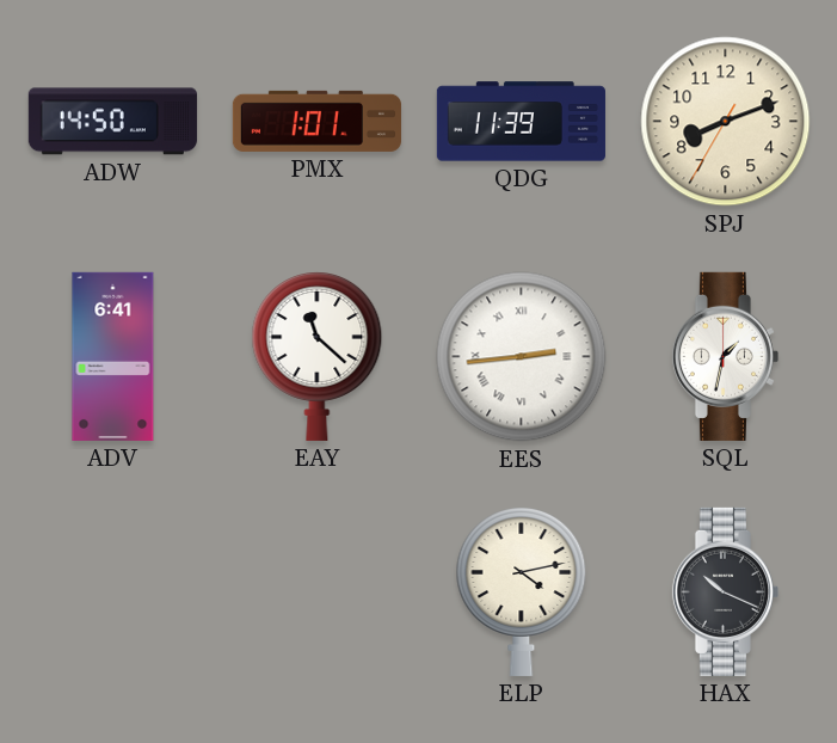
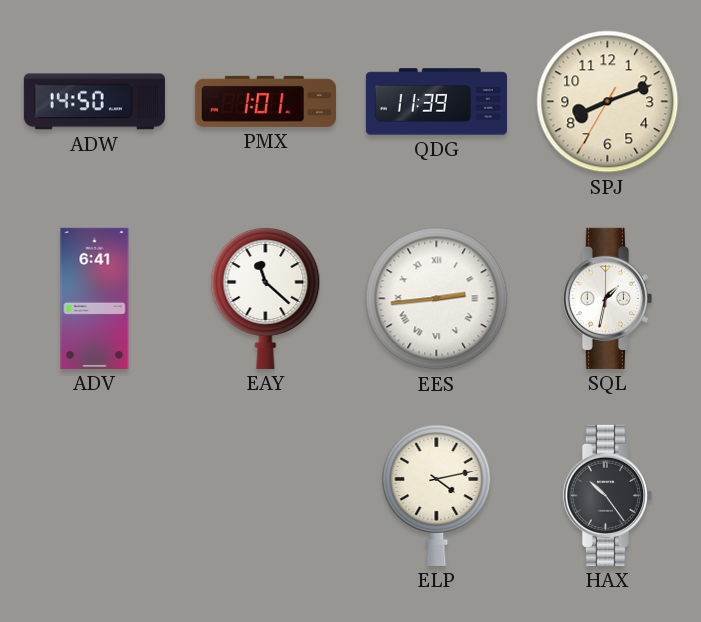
HAX: 10:19 -> 10:24
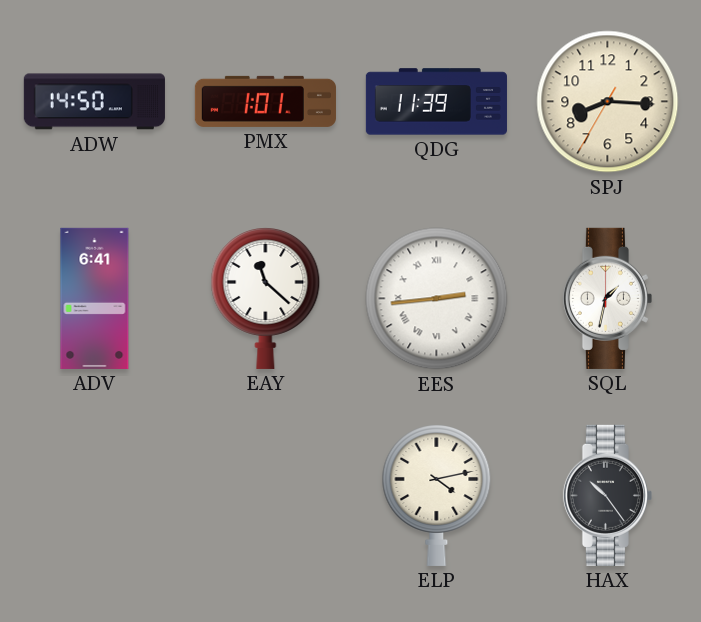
SPJ: 8:11 -> 8:15
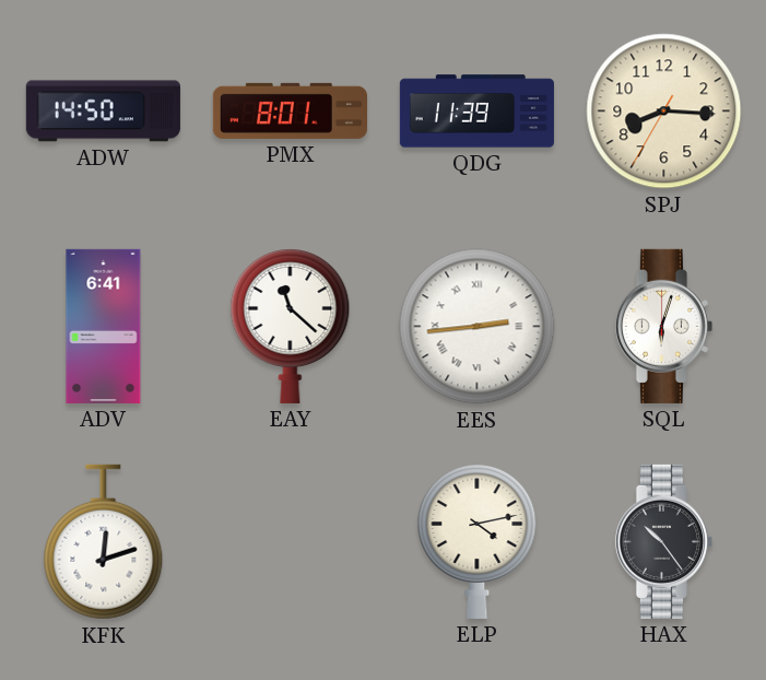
PMX: 1:01 -> 8:01
SQL: 1:32 -> 6:03
KFK: none -> 12:12
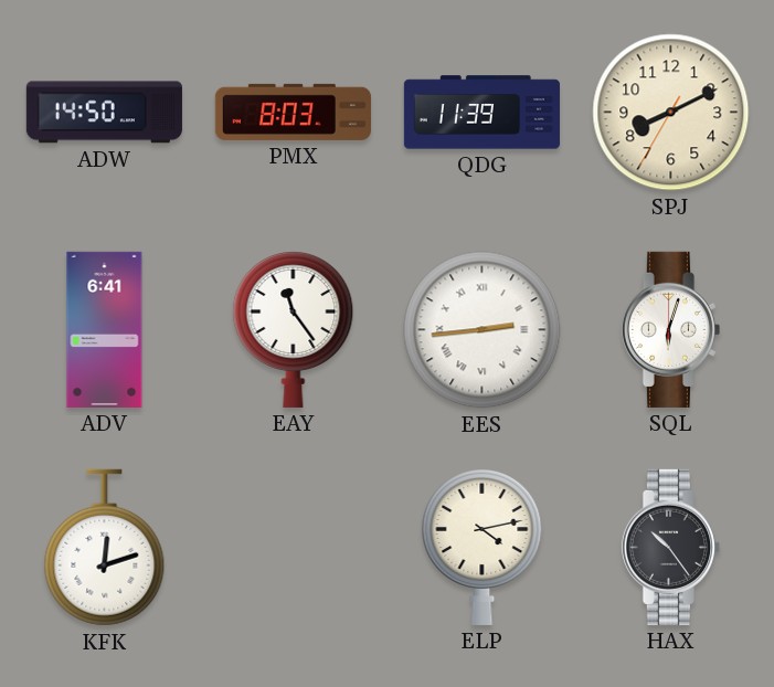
PMX: 8:01 -> 8:03
SPJ: 8:15 -> 8:10
EAY: 11:22 -> 11:24
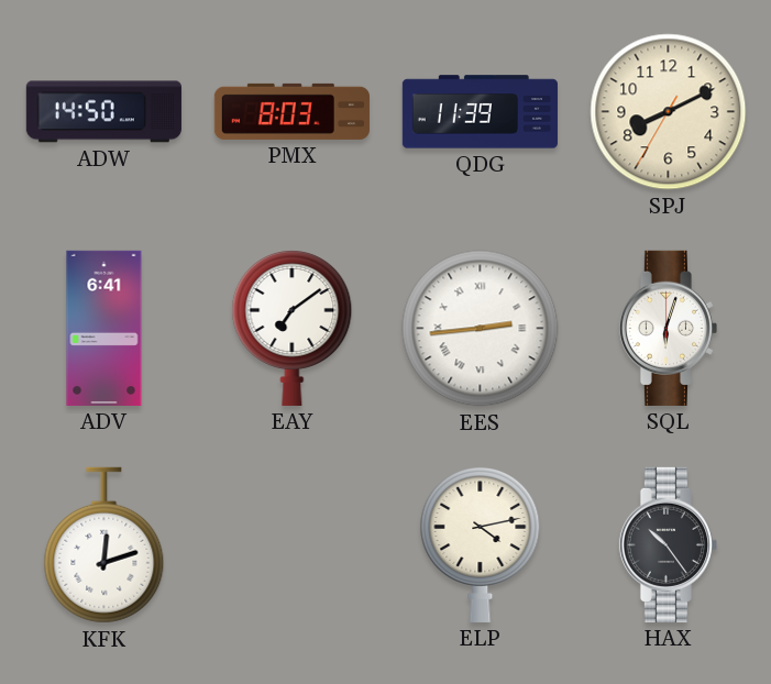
EAY: 11:24 -> 7:09
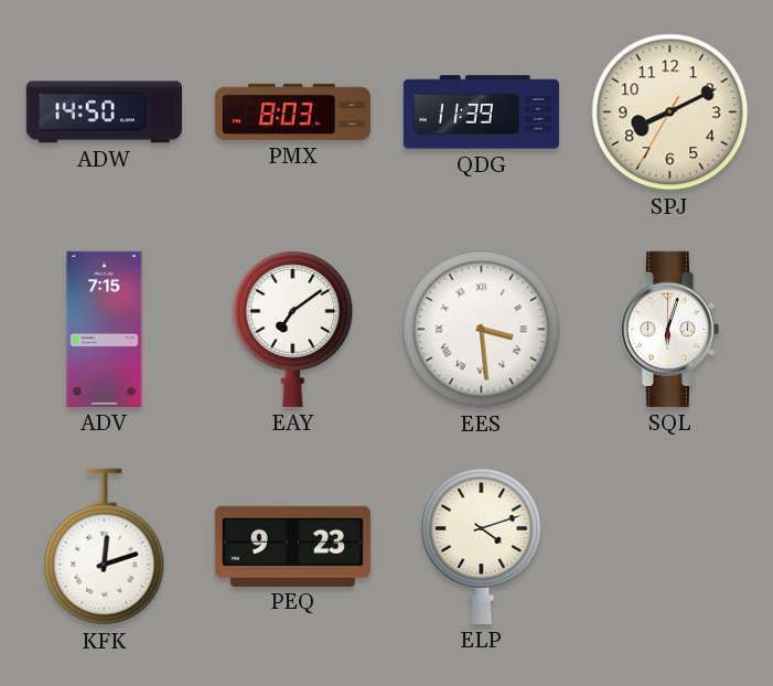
ADV: 6:41 -> 7:15
EES: 2:44 -> 3:29
PEQ: none -> 9:23
ELP: 4:13 -> 4:12
HAX: 10:24 -> none
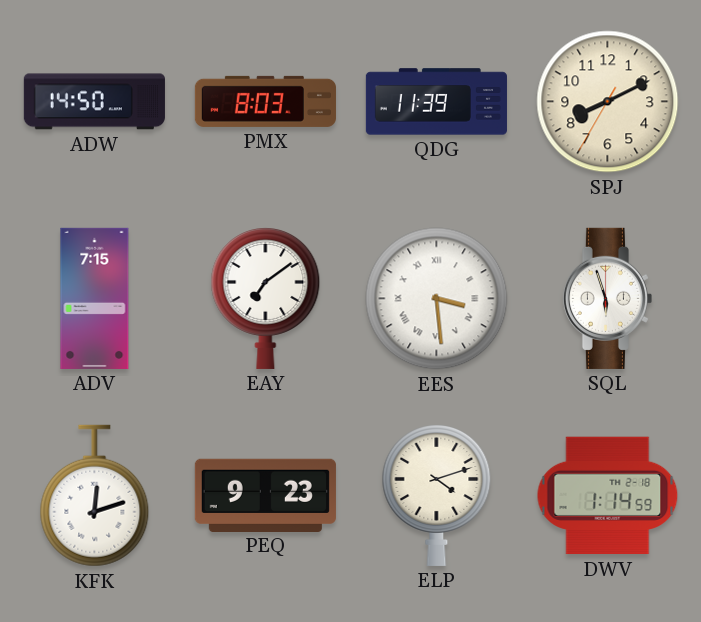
SQL: 6:03 -> 5:57
DWV: none -> 1:14
